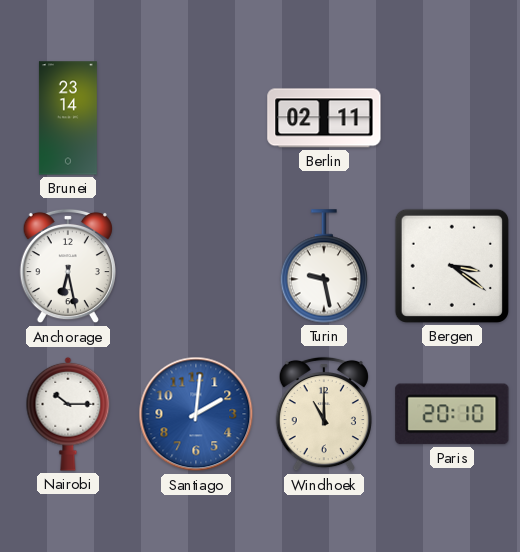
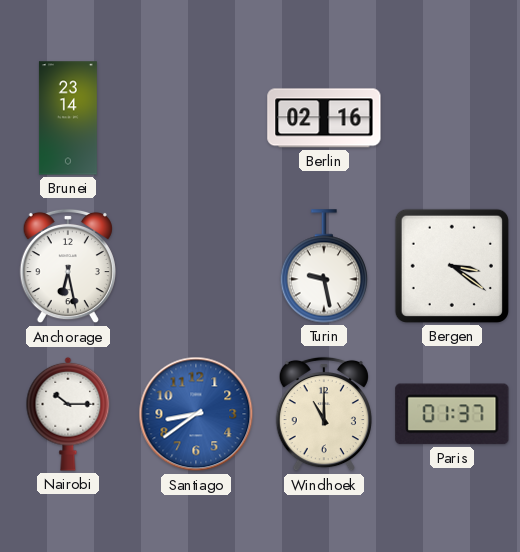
Berlin: 02:11 -> 02:16
Santiago: 2:01 -> 8:39
Paris: 20:10 -> 01:37
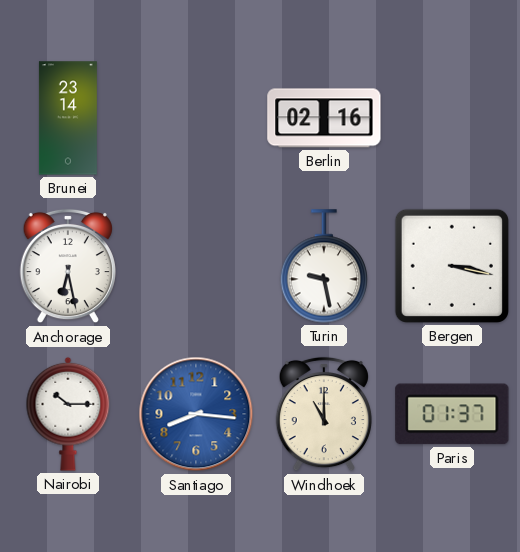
Bergen: 3:21 -> 3:17
Santiago: 8:39 -> 8:16
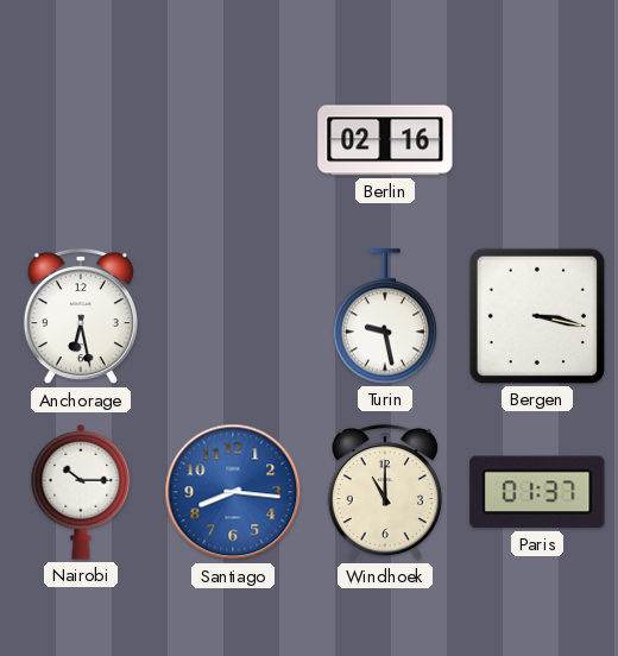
Brunei: 23:14 -> none
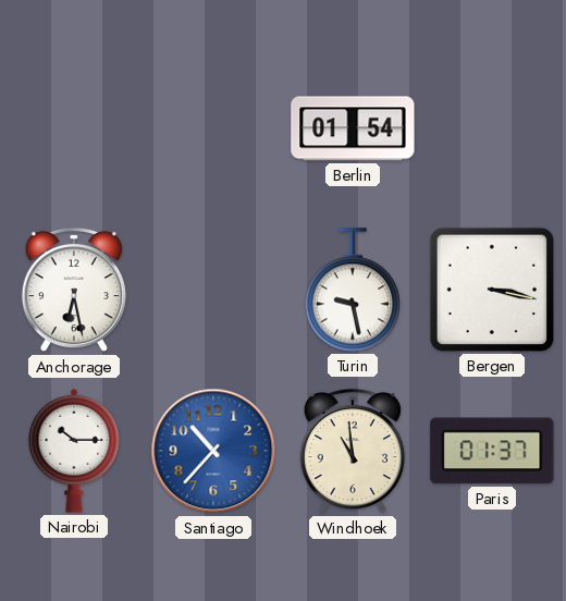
Berlin: 02:16 -> 01:54
Santiago: 8:16 -> 10:37
Windhoek: 11:00 -> 10:59
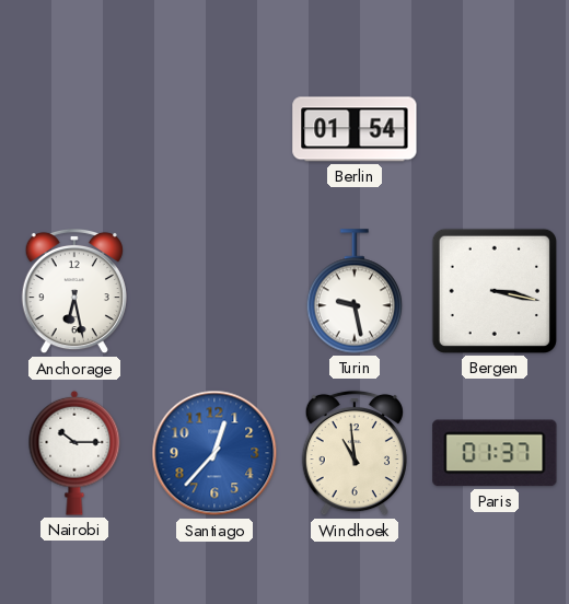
Santiago: 10:37 -> 12:37
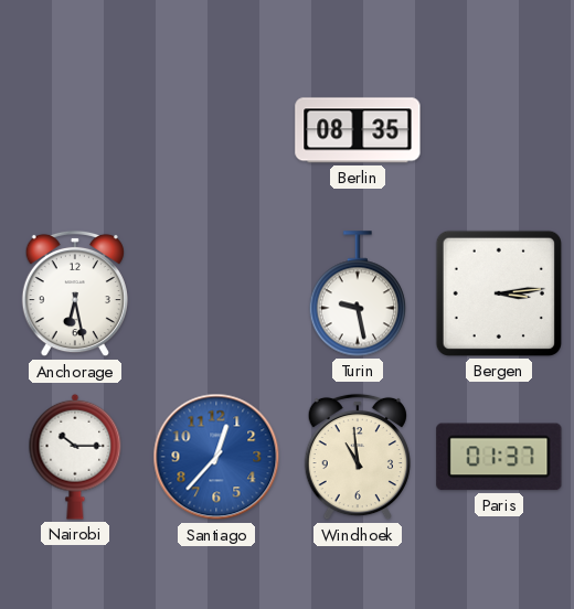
Berlin: 01:54 -> 08:35
Bergen: 3:17 -> 3:14
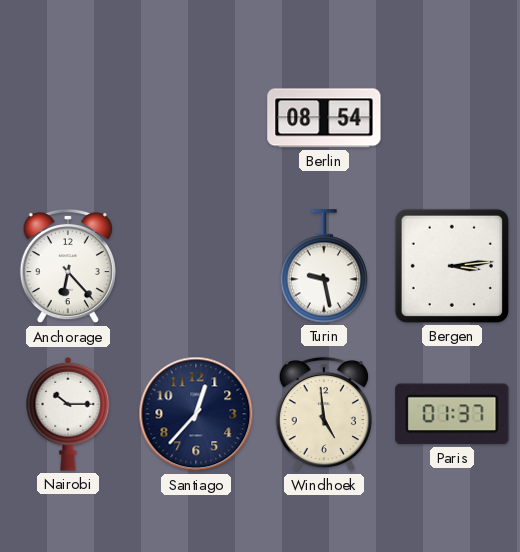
Berlin: 08:35 -> 08:54
Anchorage: 6:28 -> 6:23
Santiago dial: blue -> navy
Windhoek: 10:59 -> 4:59
